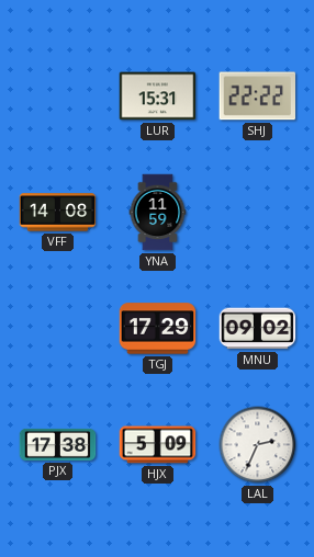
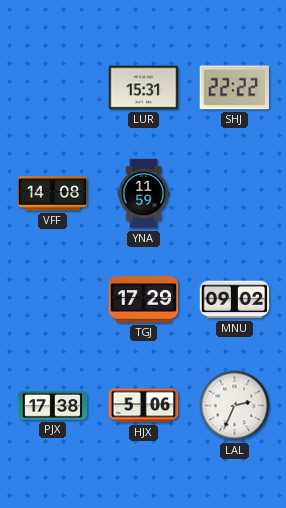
HJX: 5:09 -> 5:06
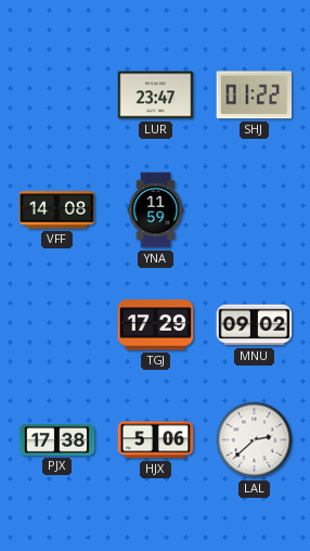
LUR: 15:31 -> 23:47
SHJ: 22:22 -> 01:22
LAL: 2:34 -> 2:38
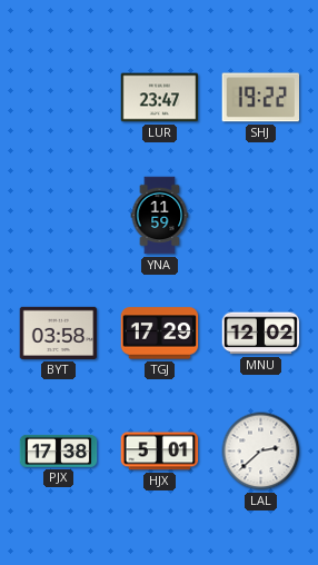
SHJ: 01:22 -> 19:22
VFF: 14:08 -> none
BYT: none -> 03:58
MNU: 09:02 -> 12:02
HJX: 5:06 -> 5:01
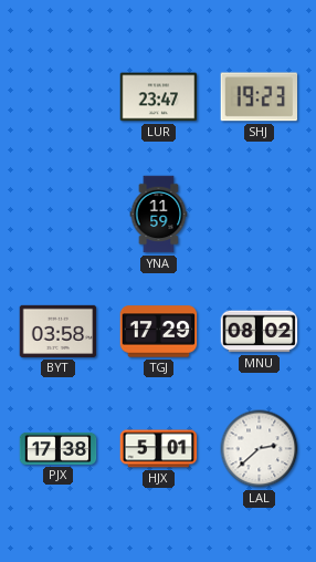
SHJ: 19:22 -> 19:23
MNU: 12:02 -> 08:02
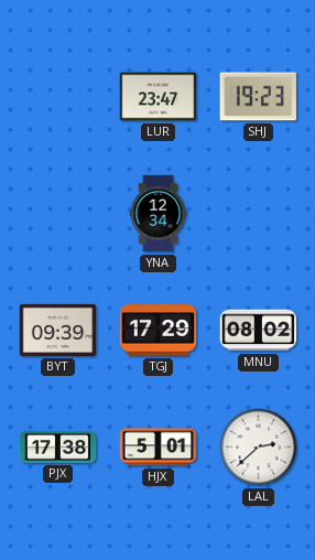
YNA: 11:59 -> 12:34
BYT: 03:58 -> 09:39
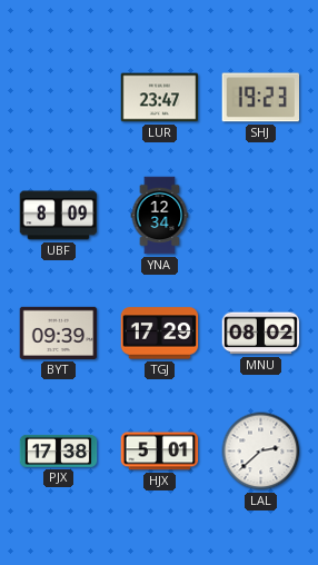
UBF: none -> 8:09
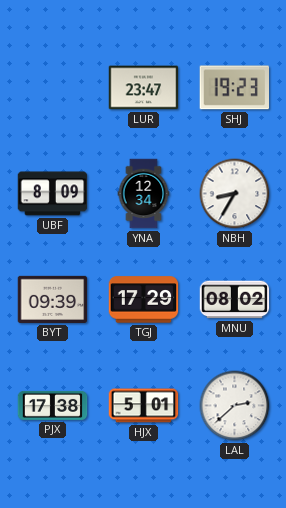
NBH: none -> 8:35
